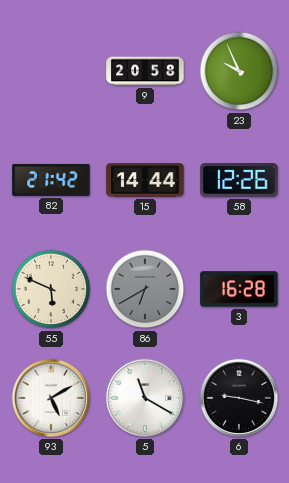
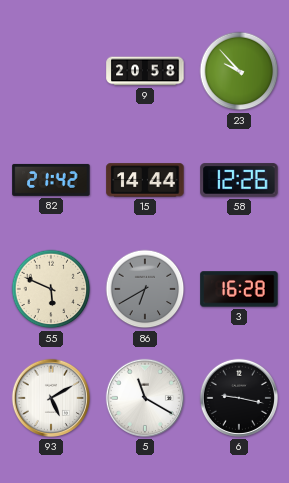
23: 9:56 -> 9:53
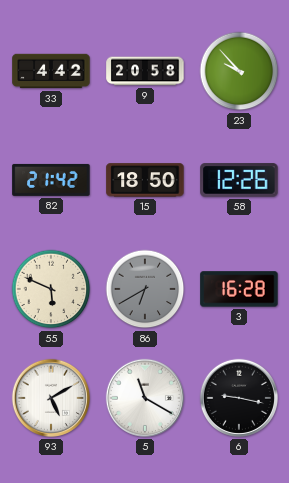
33: none -> 4:42
15: 14:44 -> 18:50
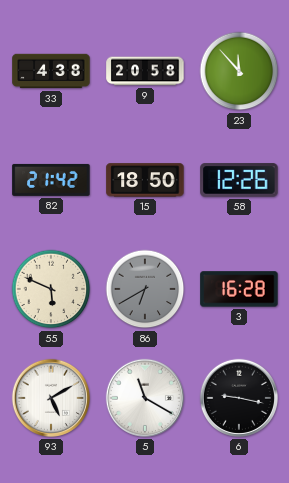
33: 4:42 -> 4:38
23: 9:53 -> 11:53
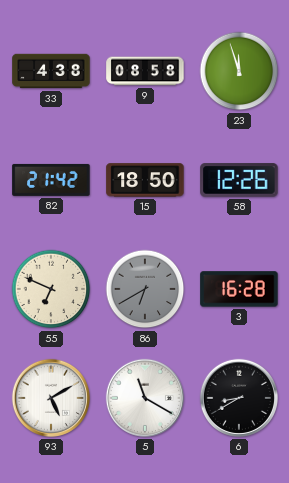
9: 20:58 -> 08:58
23: 11:53 -> 11:57
55: 5:49 -> 6:49
6: 9:17 -> 8:40
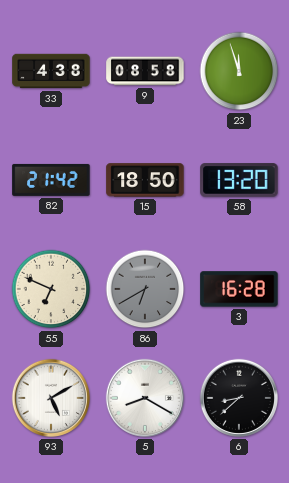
58: 12:26 -> 13:20
5: 11:20 -> 8:20
6: 8:40 -> 8:38
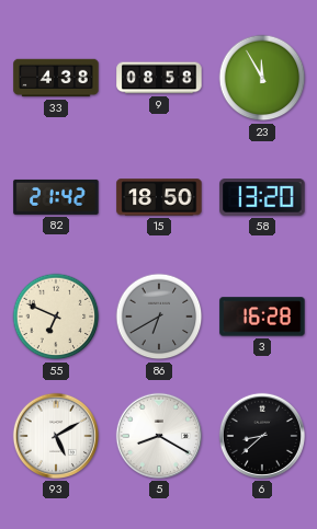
23: 11:57 -> 11:55
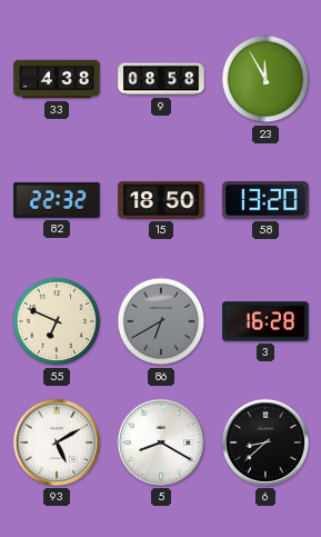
82: 21:42 -> 22:32
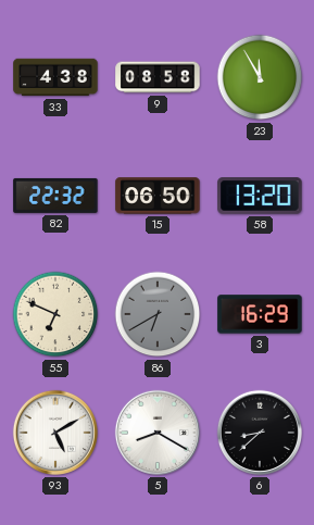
15: 18:50 -> 06:50
3: 16:28 -> 16:29
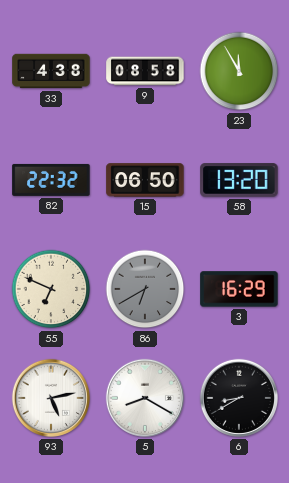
93: 5:10 -> 5:13
6: 8:38 -> 8:40
